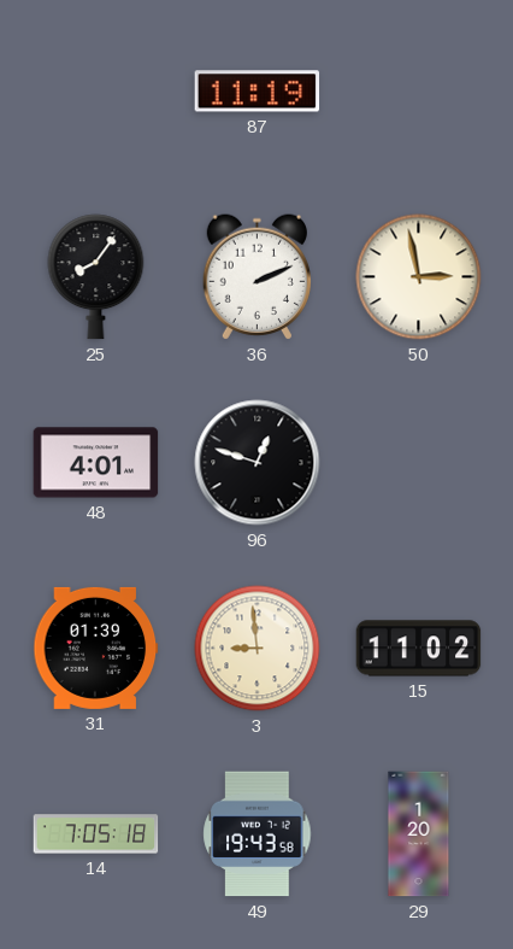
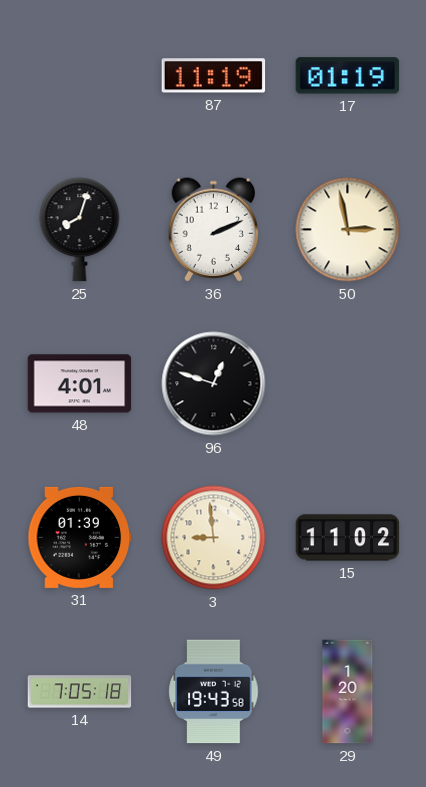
17: none -> 01:19
25: 8:06 -> 8:03
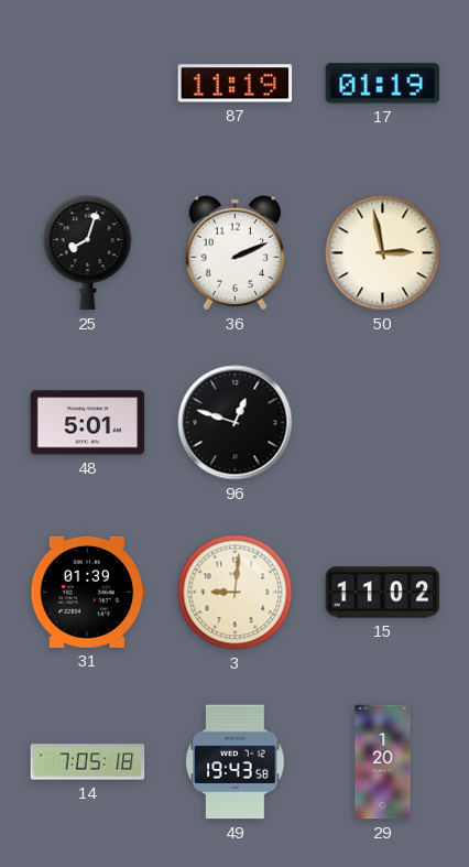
48: 4:01 -> 5:01
3: 8:59 -> 9:01
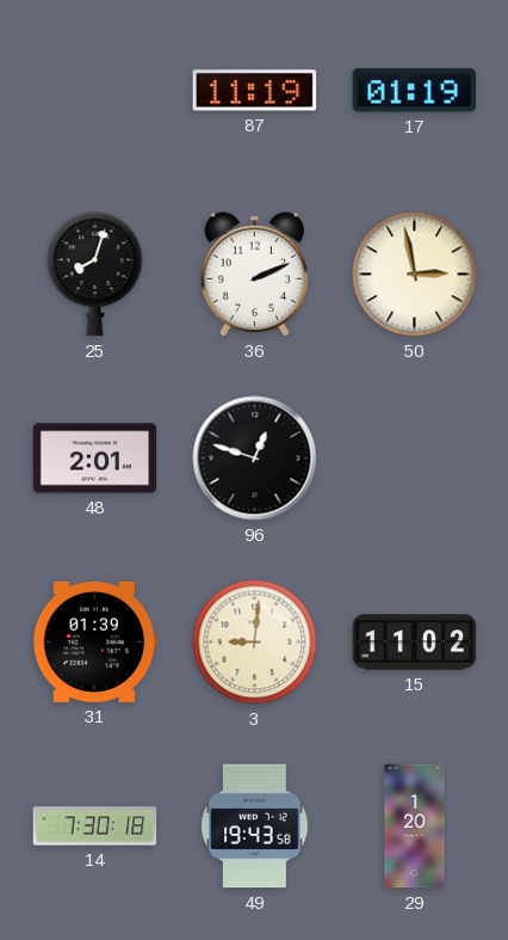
48: 5:01 -> 2:01
14: 7:05 -> 7:30
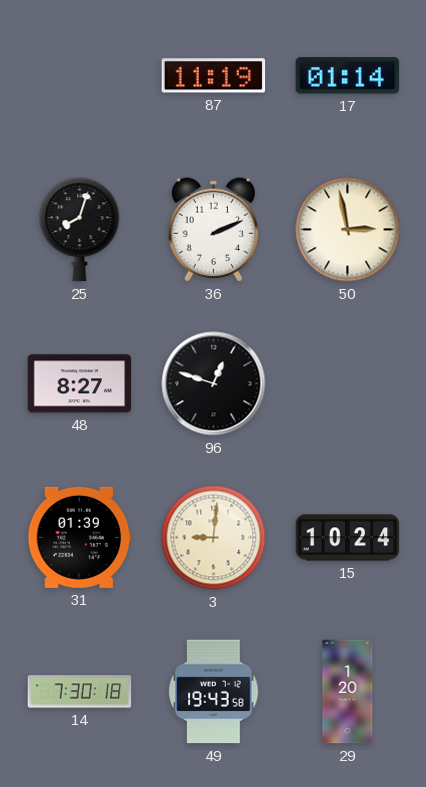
17: 01:19 -> 01:14
48: 2:01 -> 8:27
15: 11:02 -> 10:24
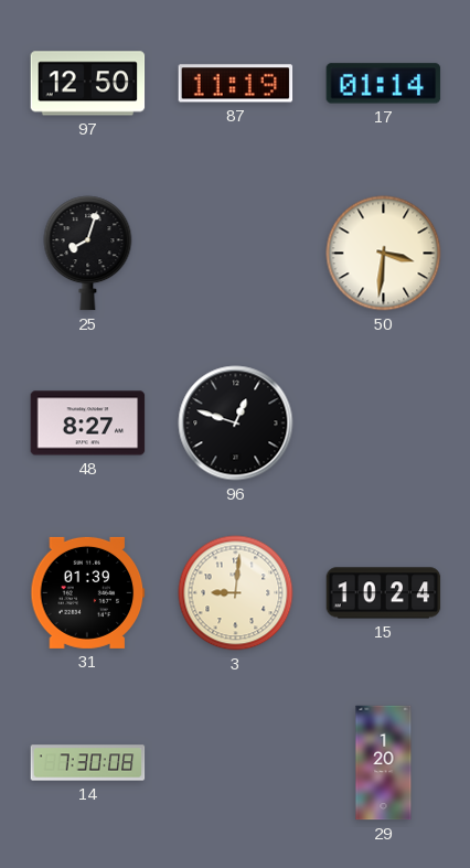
97: none -> 12:50
36: 2:11 -> none
50: 2:58 -> 3:31
14: 7:30:18 -> 7:30:08
49: 19:43 -> none
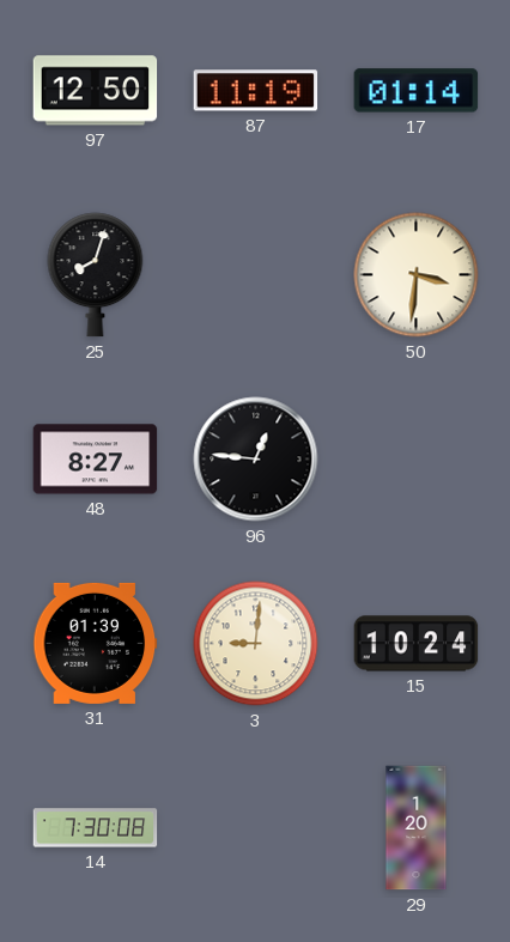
96: 12:48 -> 12:46
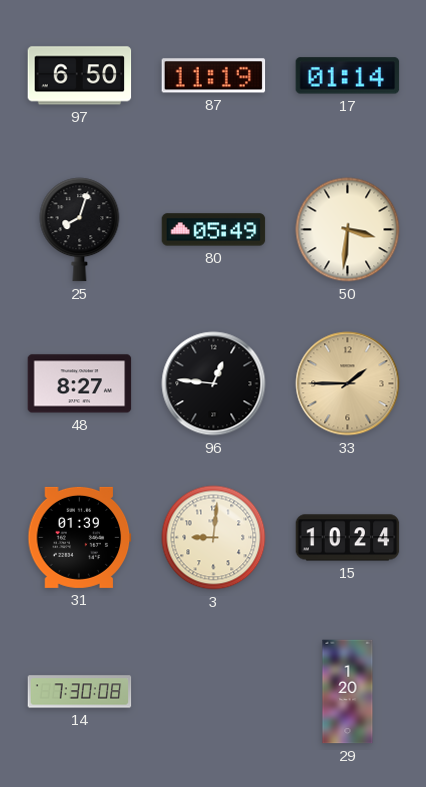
97: 12:50 -> 6:50
80: none -> 05:49
33: none -> 1:45
